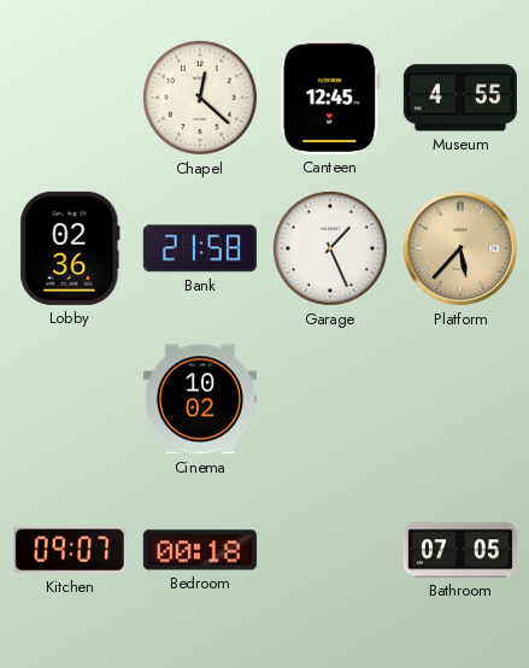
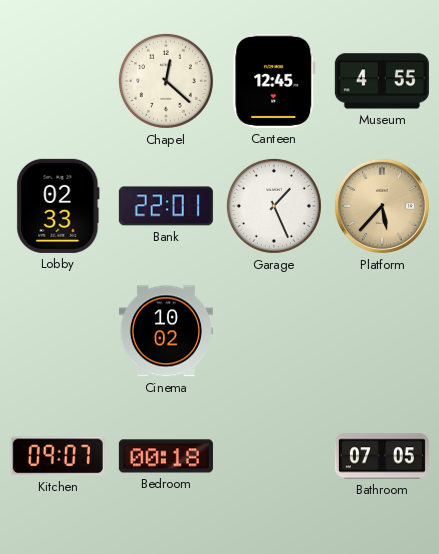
Lobby: 02:36 -> 02:33
Bank: 21:58 -> 22:01
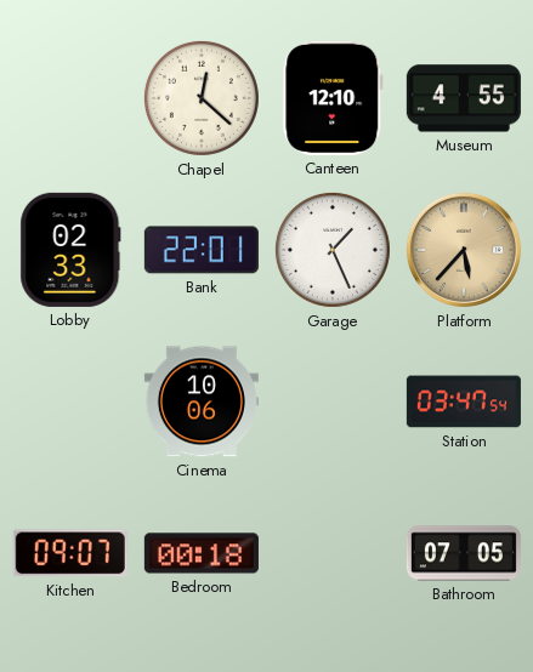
Canteen: 12:45 -> 12:10
Cinema: 10:02 -> 10:06
Station: none -> 03:47
